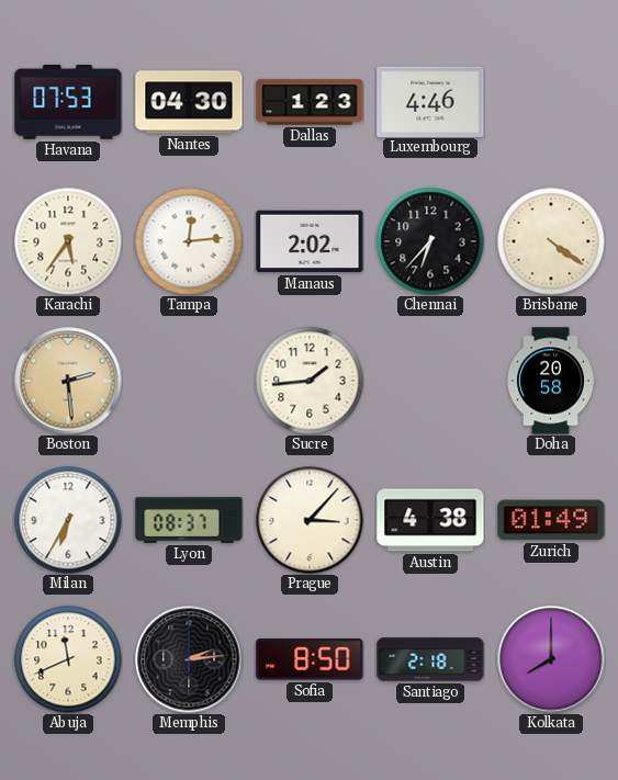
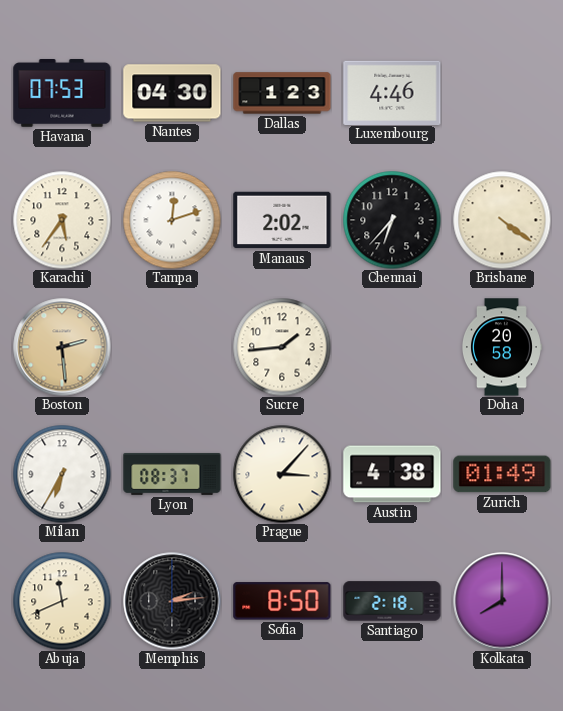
Tampa: 12:14 -> 12:12
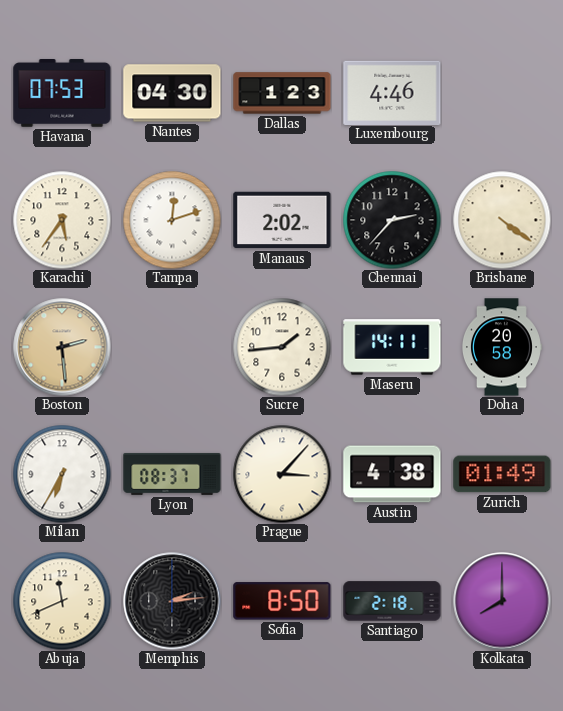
Chennai: 6:37 -> 2:37
Maseru: none -> 14:11
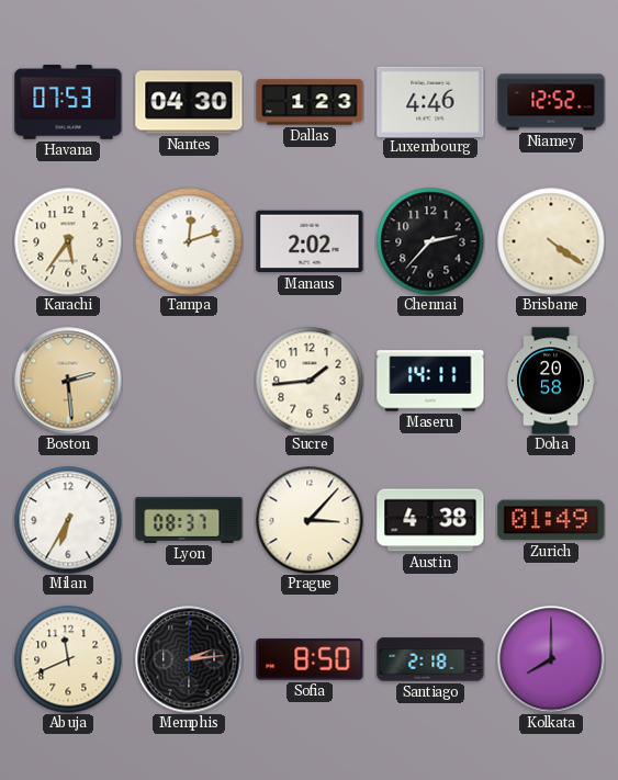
Niamey: none -> 12:52
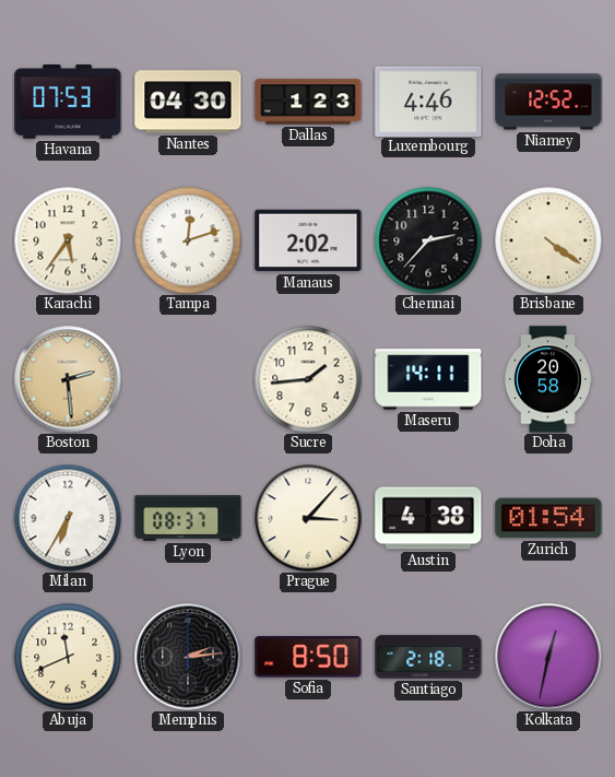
Zurich: 01:49 -> 01:54
Kolkata: 8:00 -> 12:32
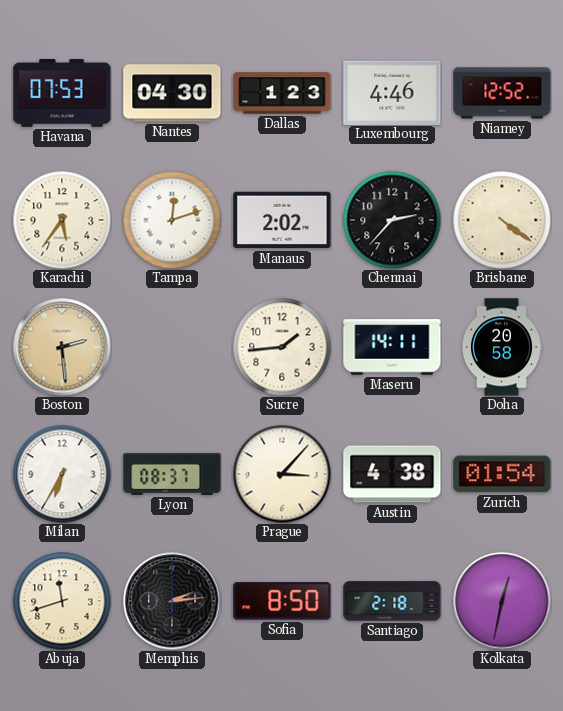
Abuja: 11:41 -> 11:42
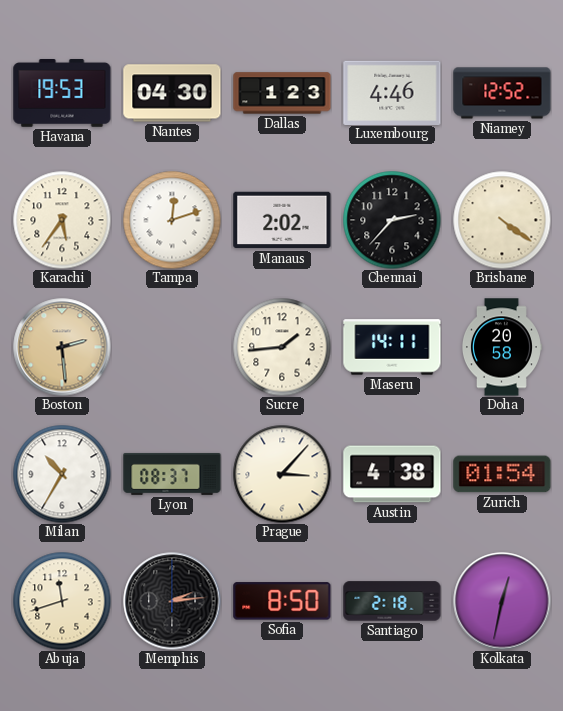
Havana: 07:53 -> 19:53
Milan: 6:35 -> 10:35
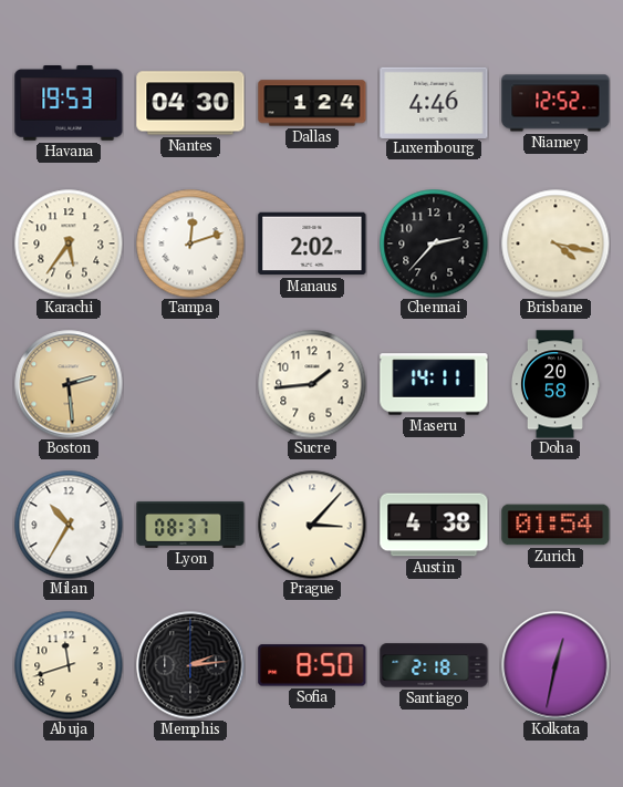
Dallas: 1:23 -> 1:24
Brisbane: 4:21 -> 4:17
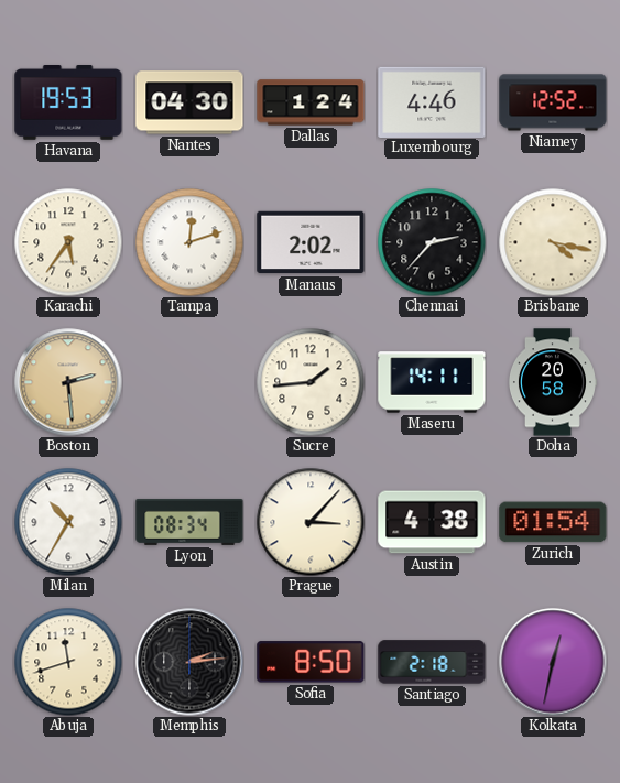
Lyon: 08:37 -> 08:34
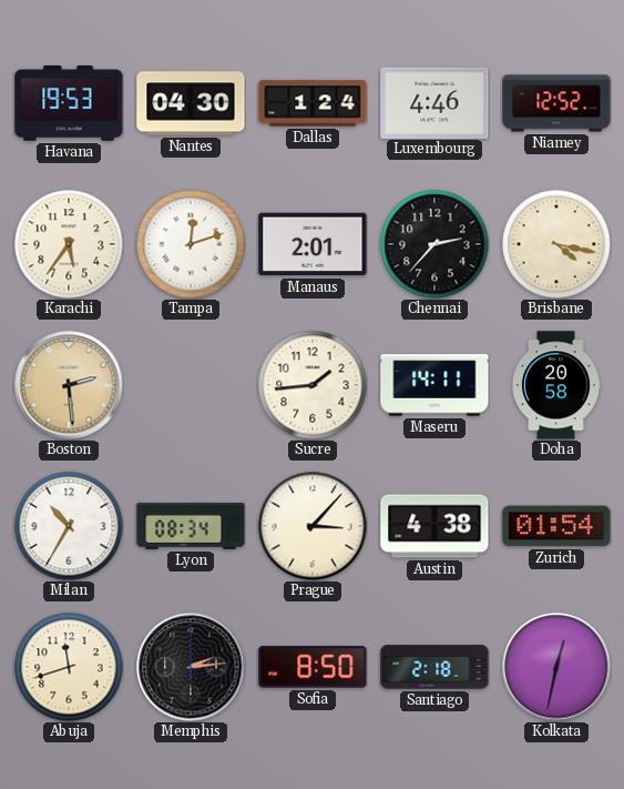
Manaus: 2:02 -> 2:01
